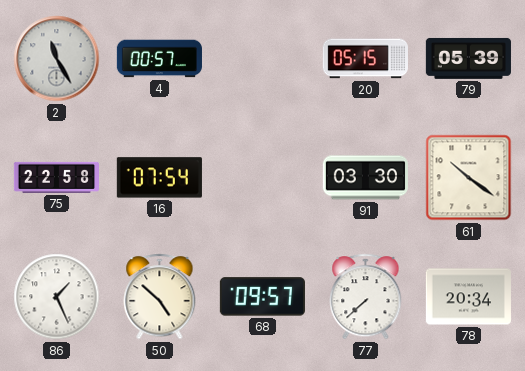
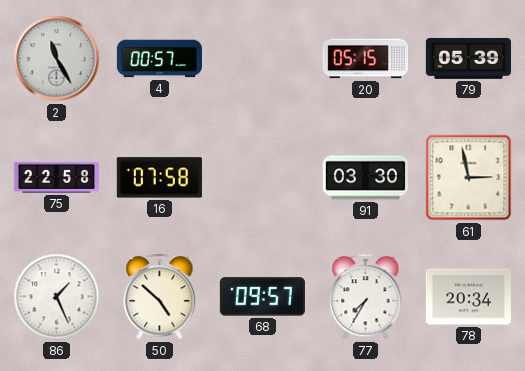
16: 07:54 -> 07:58
61: 10:21 -> 2:58
77: 7:38 -> 7:35
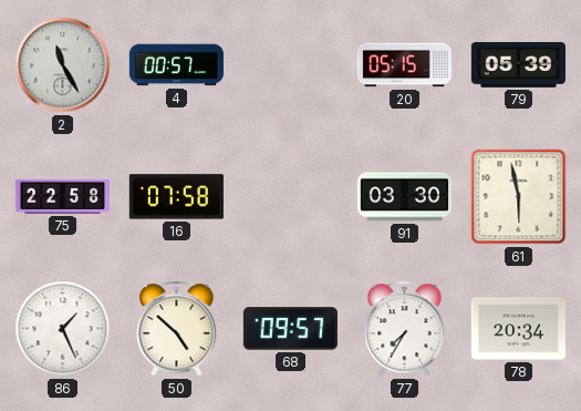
61: 2:58 -> 5:58
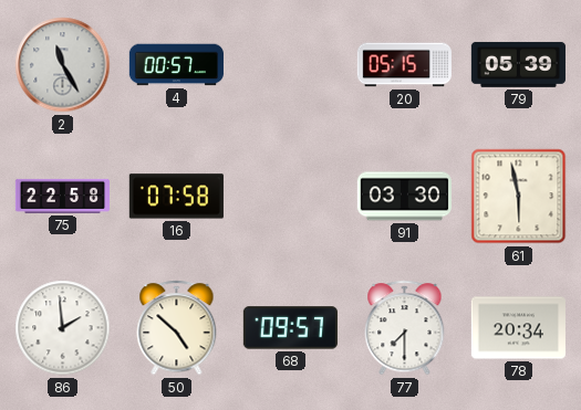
86: 1:26 -> 1:59
77: 7:35 -> 7:30
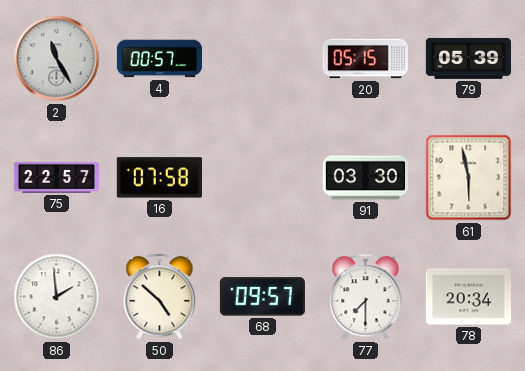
75: 22:58 -> 22:57
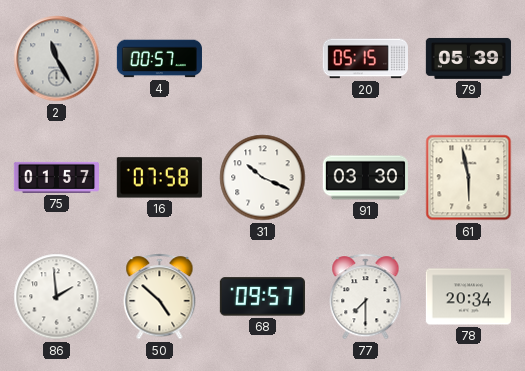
75: 22:57 -> 01:57
31: none -> 10:19
